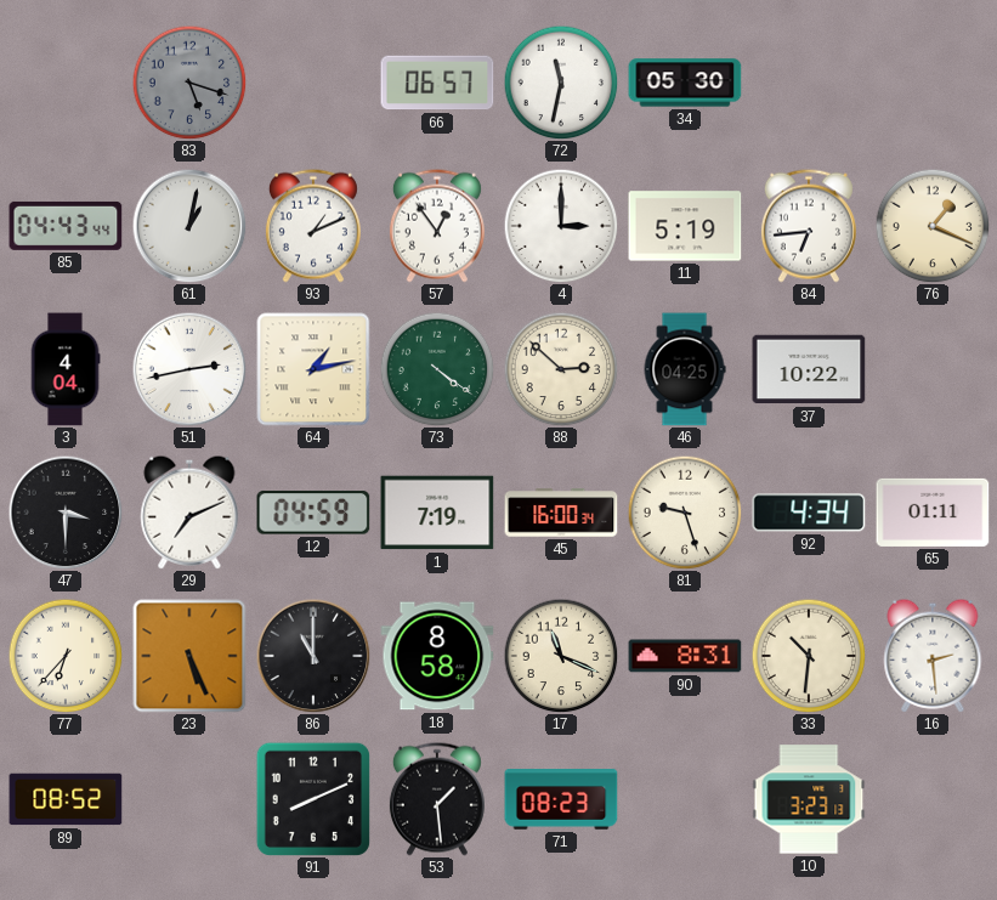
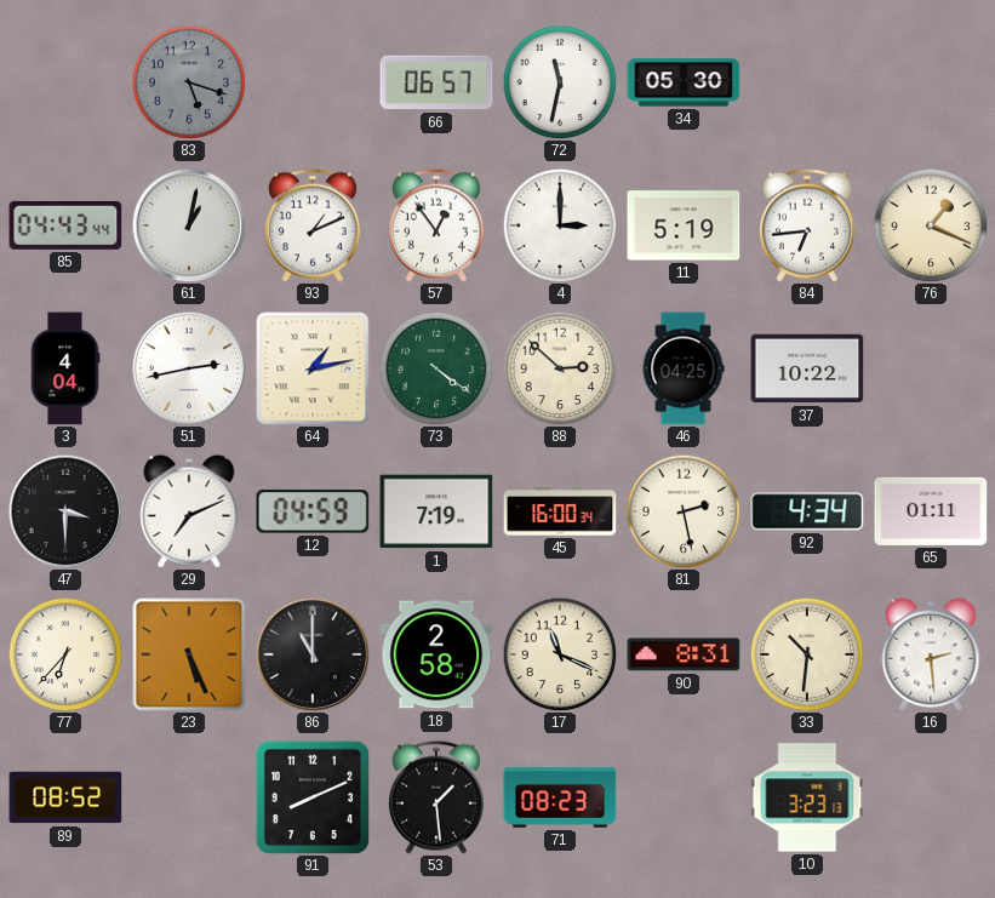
81: 9:27 -> 2:28
18: 8:58 -> 2:58
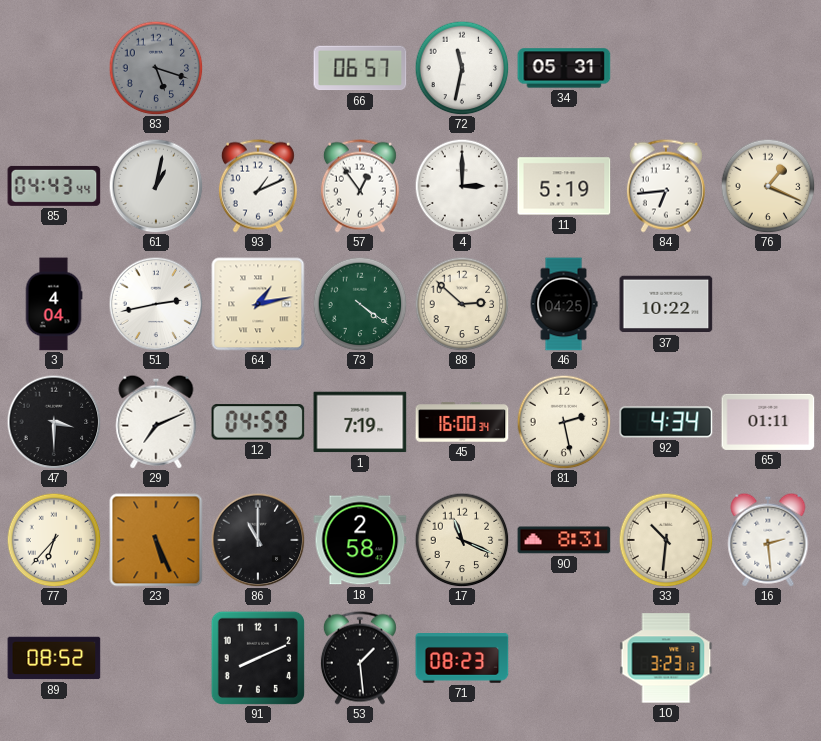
34: 05:30 -> 05:31
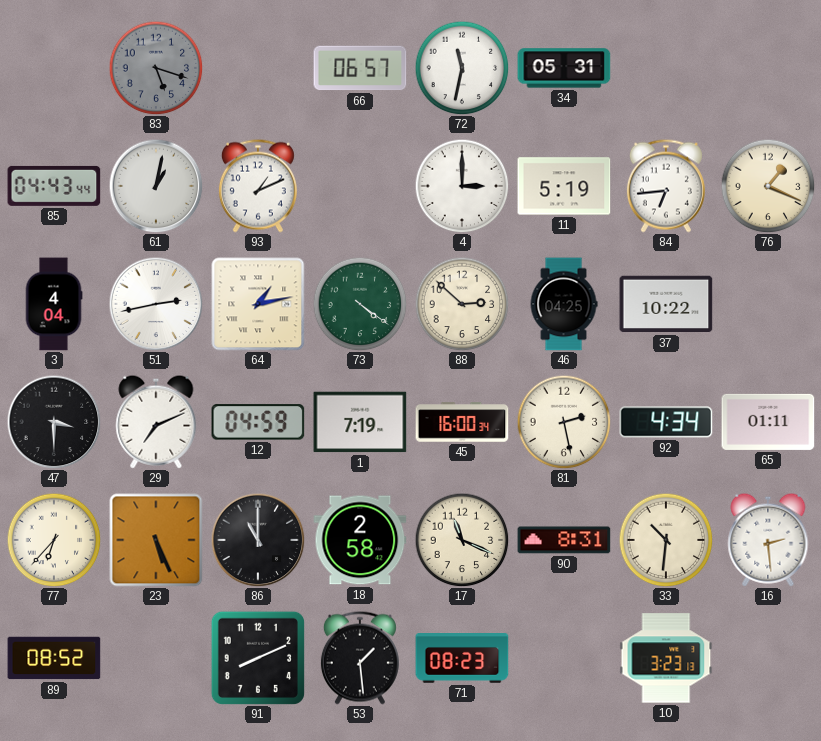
57: 12:54 -> none
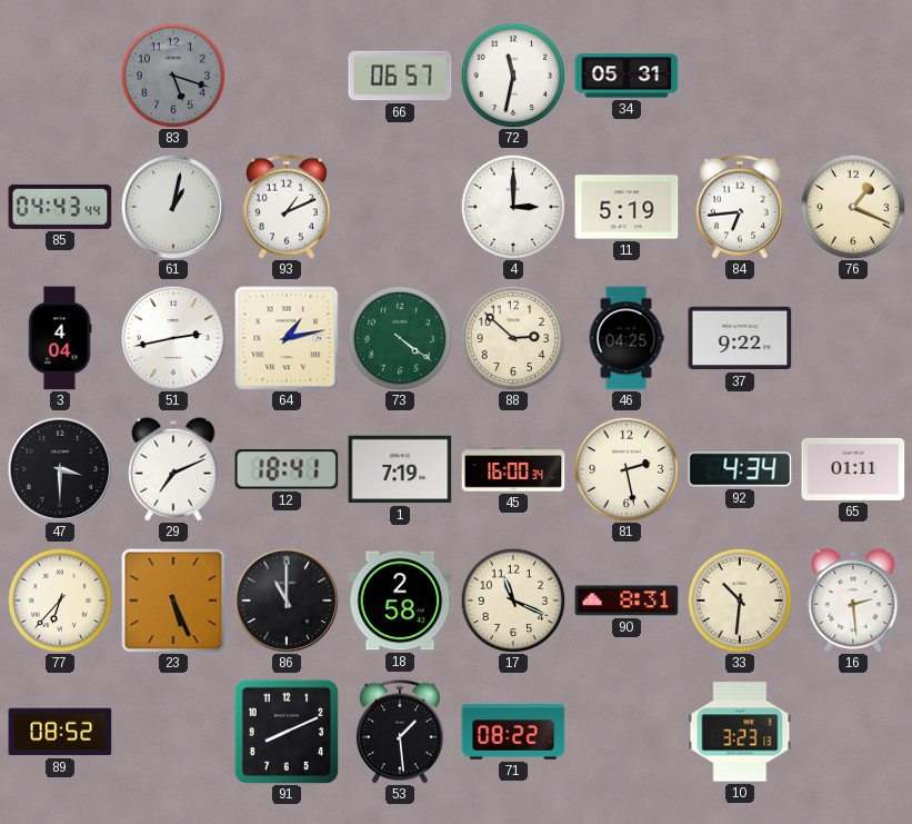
37: 10:22 -> 9:22
12: 04:59 -> 18:41
71: 08:23 -> 08:22
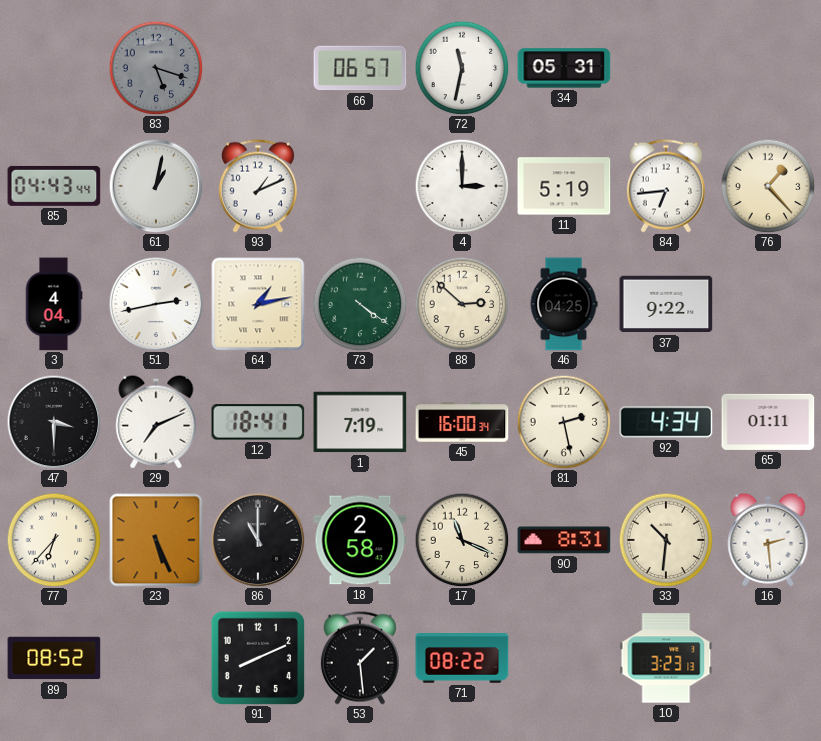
76: 1:19 -> 1:23
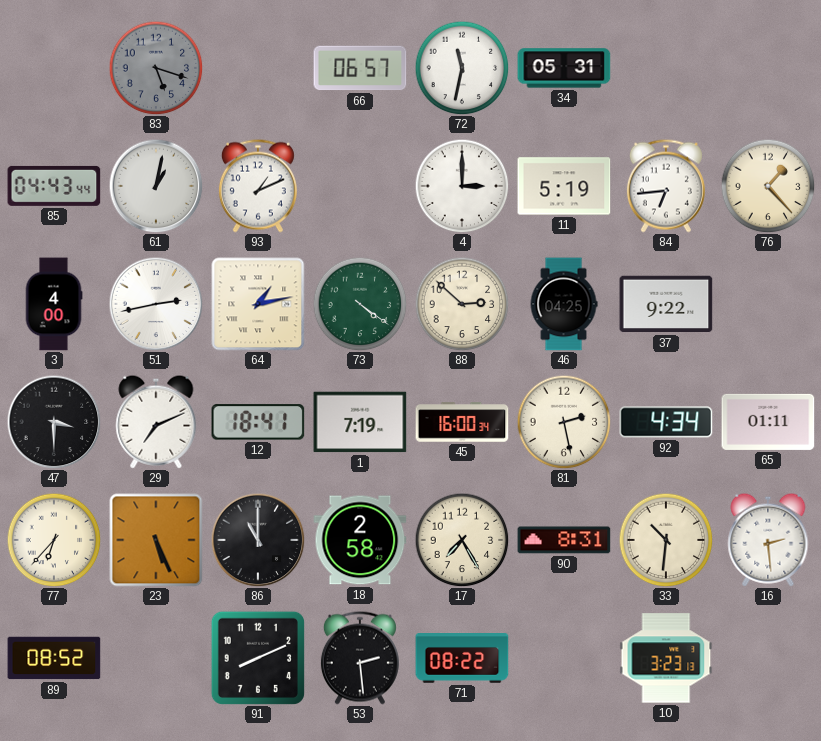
3: 4:04 -> 4:00
17: 11:19 -> 7:25
53: 1:29 -> 2:29
